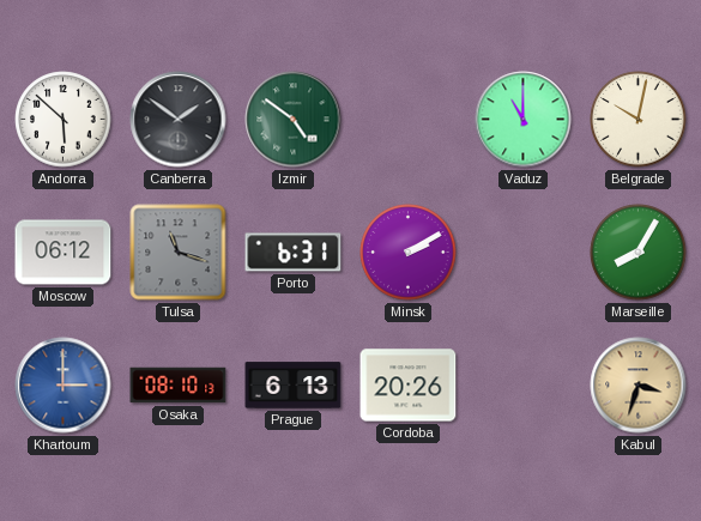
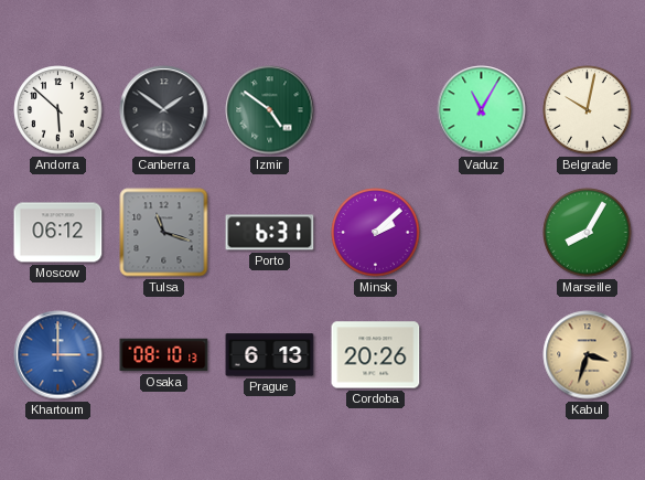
Vaduz: 11:00 -> 11:05
Minsk: 2:10 -> 2:08
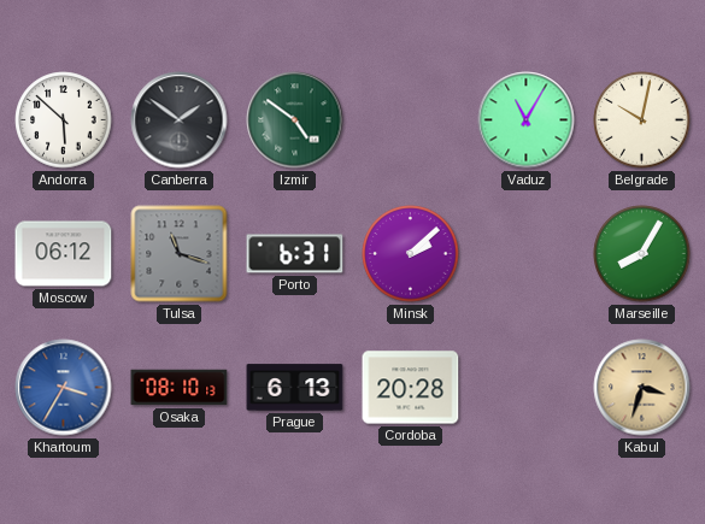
Khartoum: 3:00 -> 3:35
Cordoba: 20:26 -> 20:28
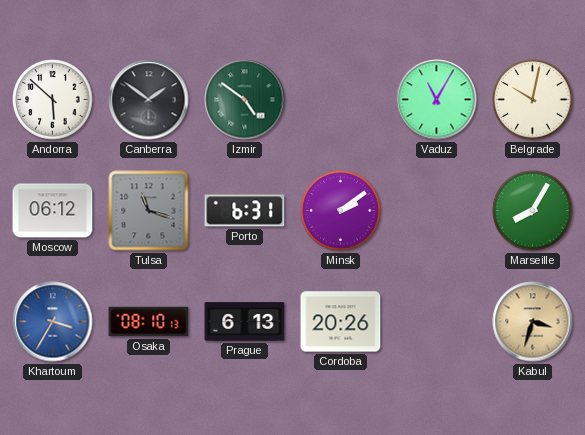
Minsk: 2:08 -> 2:09
Cordoba: 20:28 -> 20:26
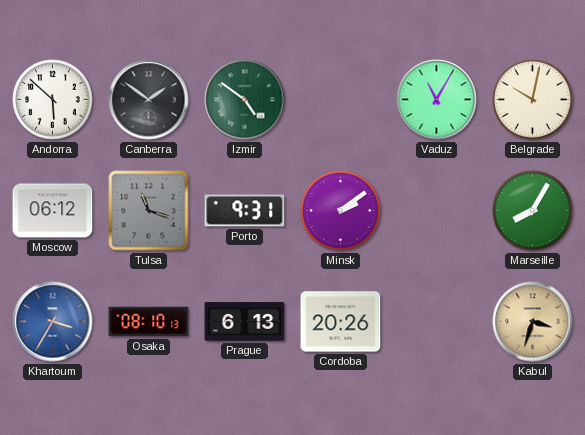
Porto: 6:31 -> 9:31
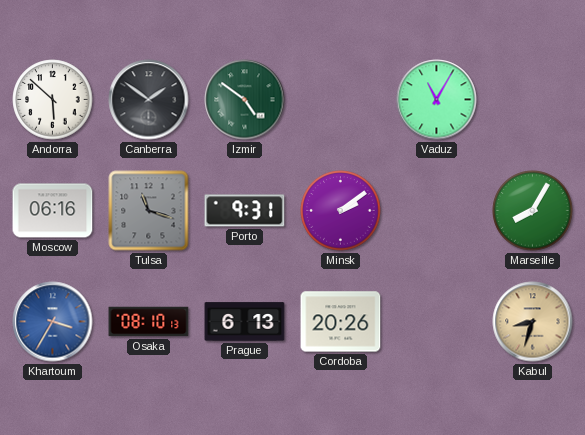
Belgrade: 10:02 -> none
Moscow: 06:12 -> 06:16
Kabul: 3:33 -> 8:33
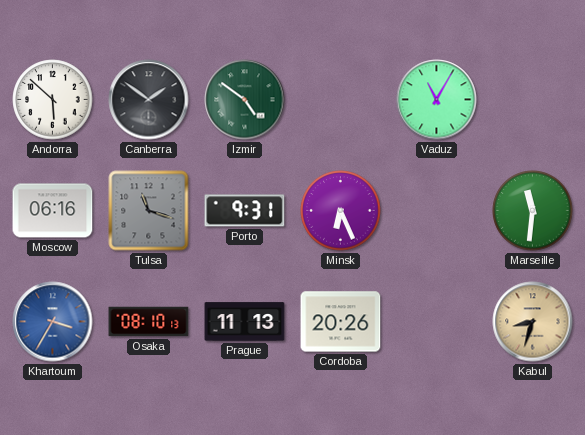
Minsk: 2:09 -> 6:26
Marseille: 8:05 -> 11:31
Prague: 6:13 -> 11:13
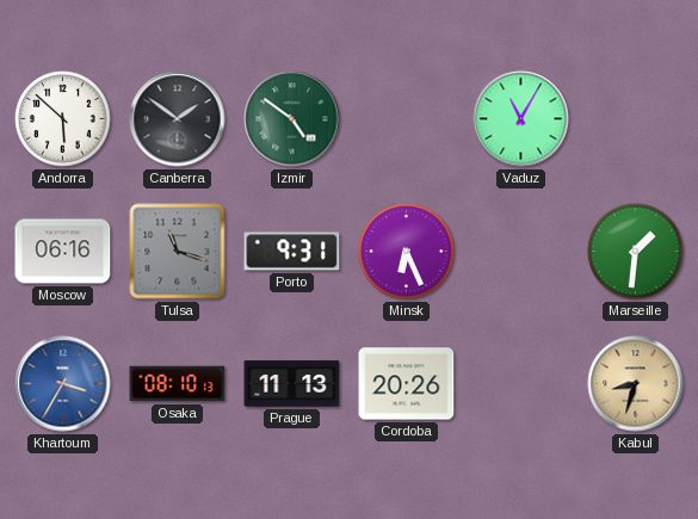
Marseille: 11:31 -> 1:31
